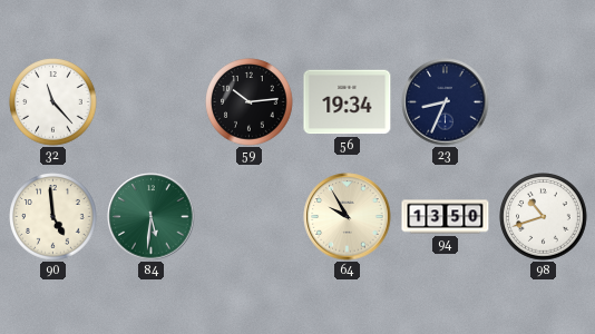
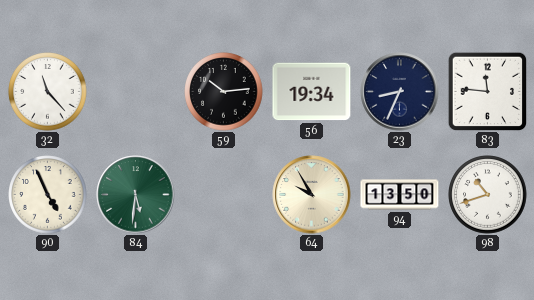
83: none -> 11:46
90: 4:59 -> 4:56
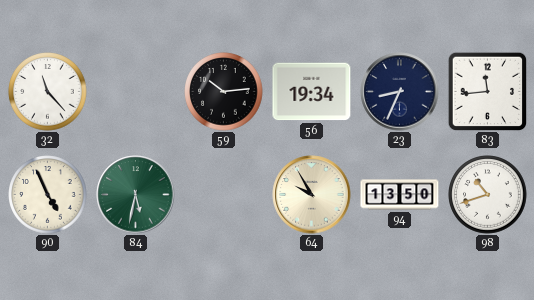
83: 11:46 -> 11:44
84: 5:31 -> 5:32
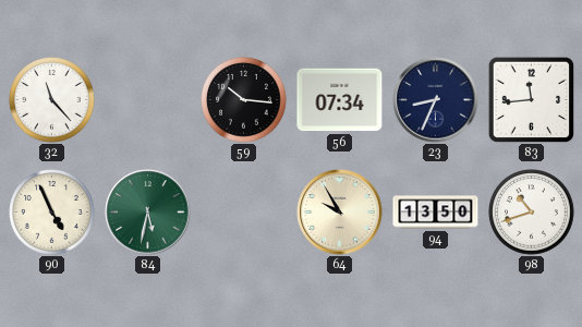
59: 10:14 -> 10:16
56: 19:34 -> 07:34
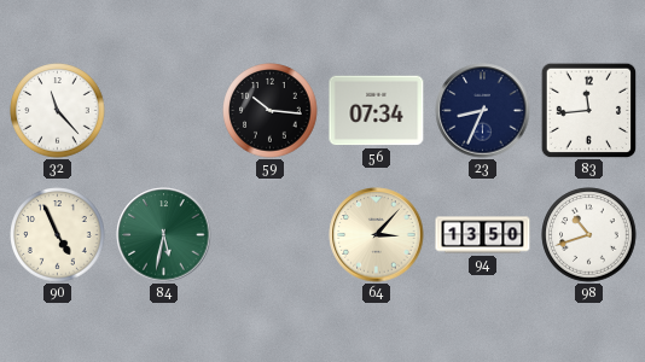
64: 9:55 -> 3:07
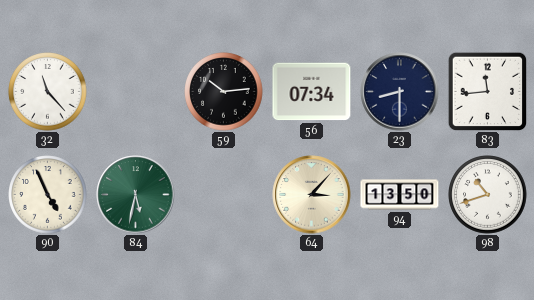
59: 10:16 -> 10:14
23: 8:34 -> 8:30
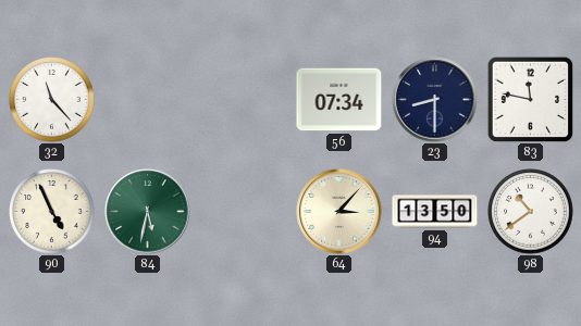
59: 10:14 -> none
83: 11:44 -> 11:47
98: 10:42 -> 10:39
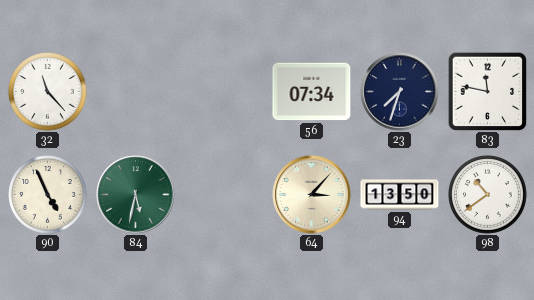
23: 8:30 -> 7:33
